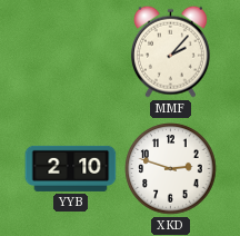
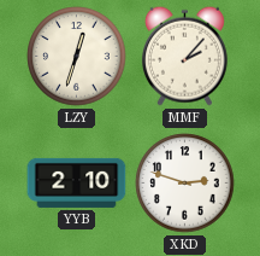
LZY: none -> 12:33
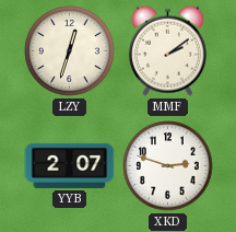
MMF: 2:07 -> 2:09
YYB: 2:10 -> 2:07
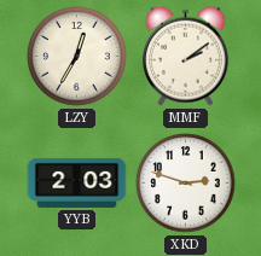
LZY: 12:33 -> 12:35
YYB: 2:07 -> 2:03
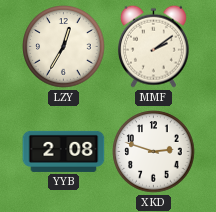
YYB: 2:03 -> 2:08
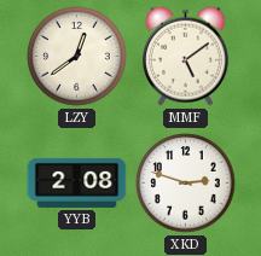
LZY: 12:35 -> 12:39
MMF: 2:09 -> 5:09
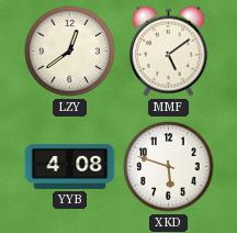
YYB: 2:08 -> 4:08
XKD: 2:48 -> 5:48
